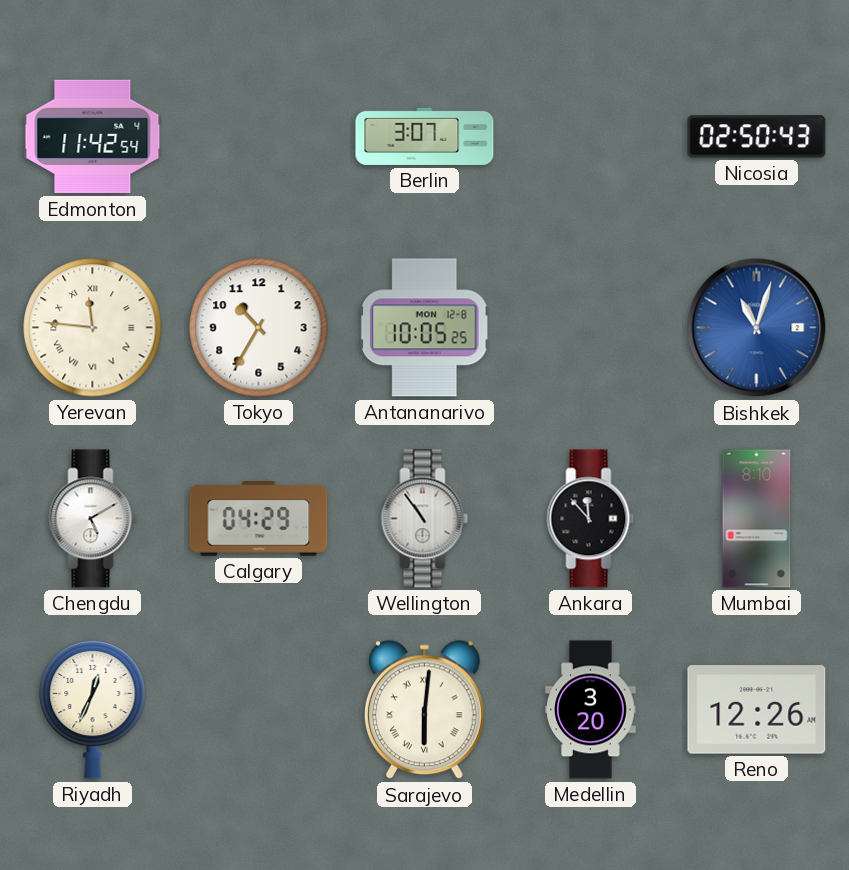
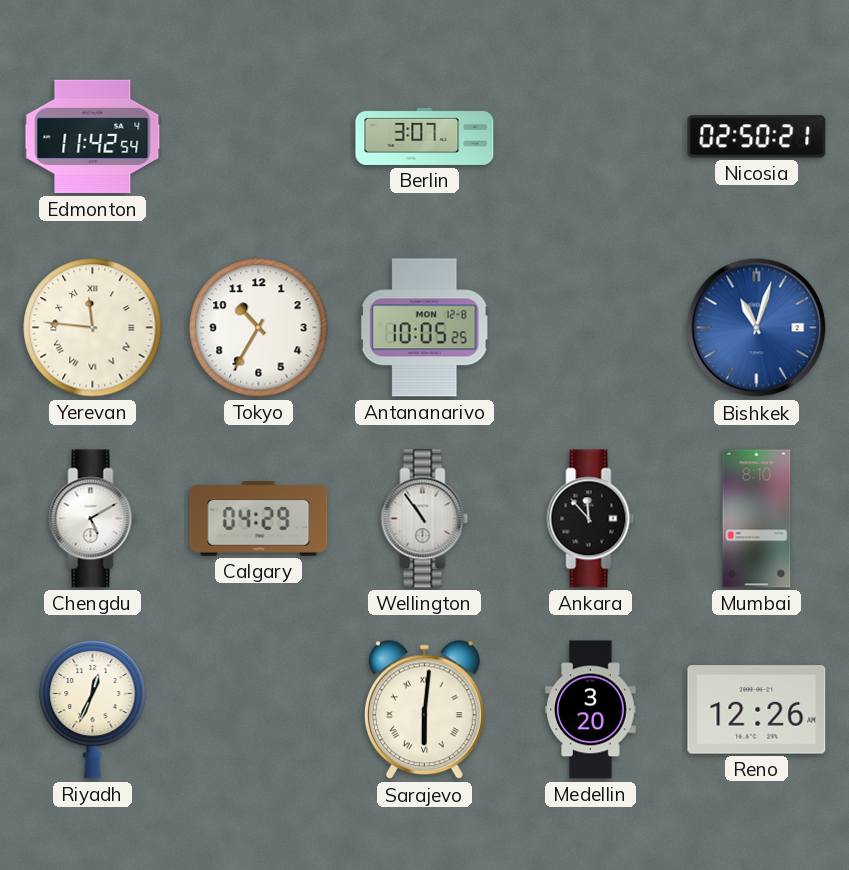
Nicosia: 02:50:43 -> 02:50:21
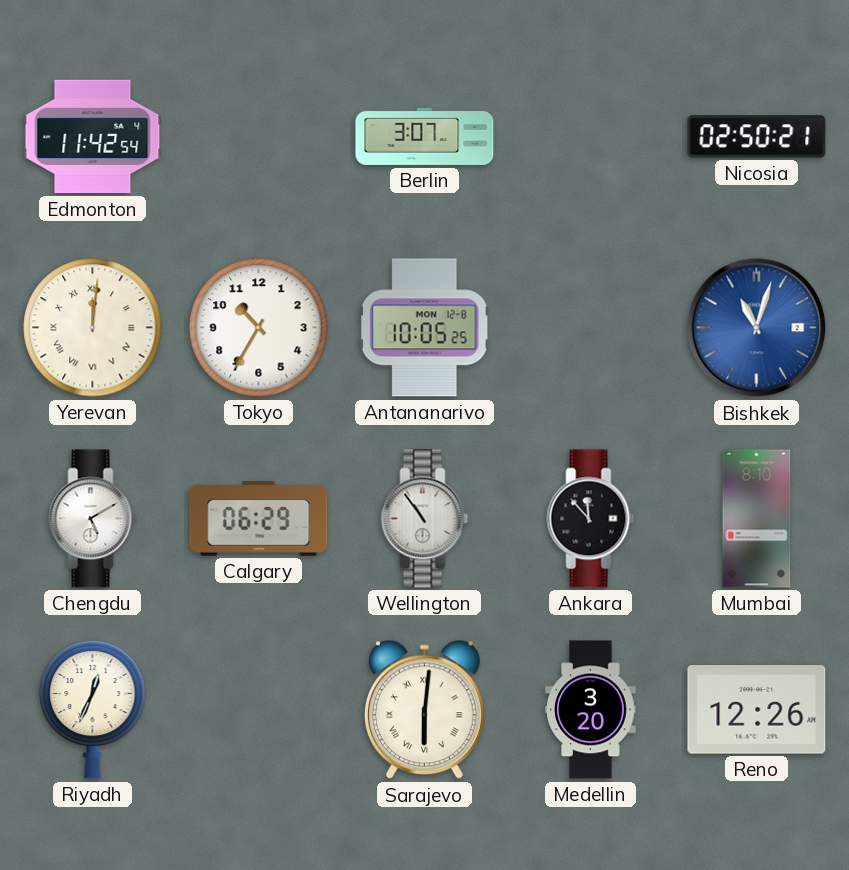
Yerevan: 11:46 -> 12:01
Calgary: 04:29 -> 06:29
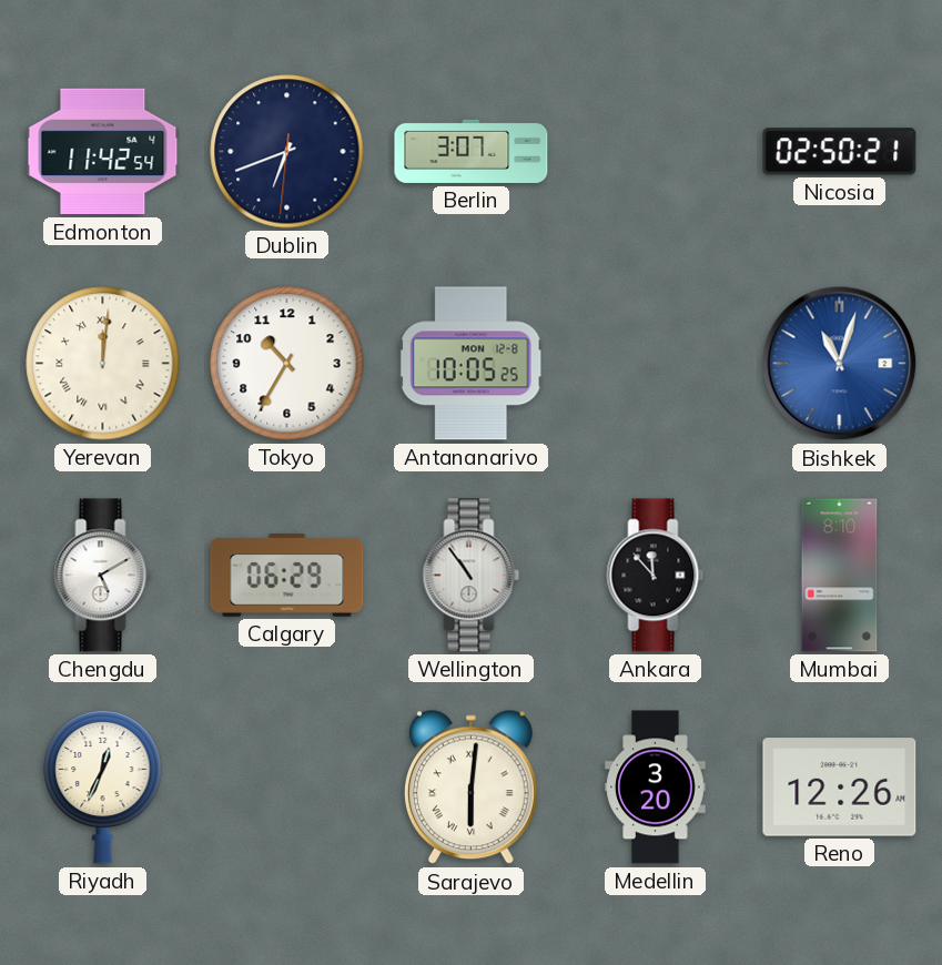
Dublin: none -> 6:41
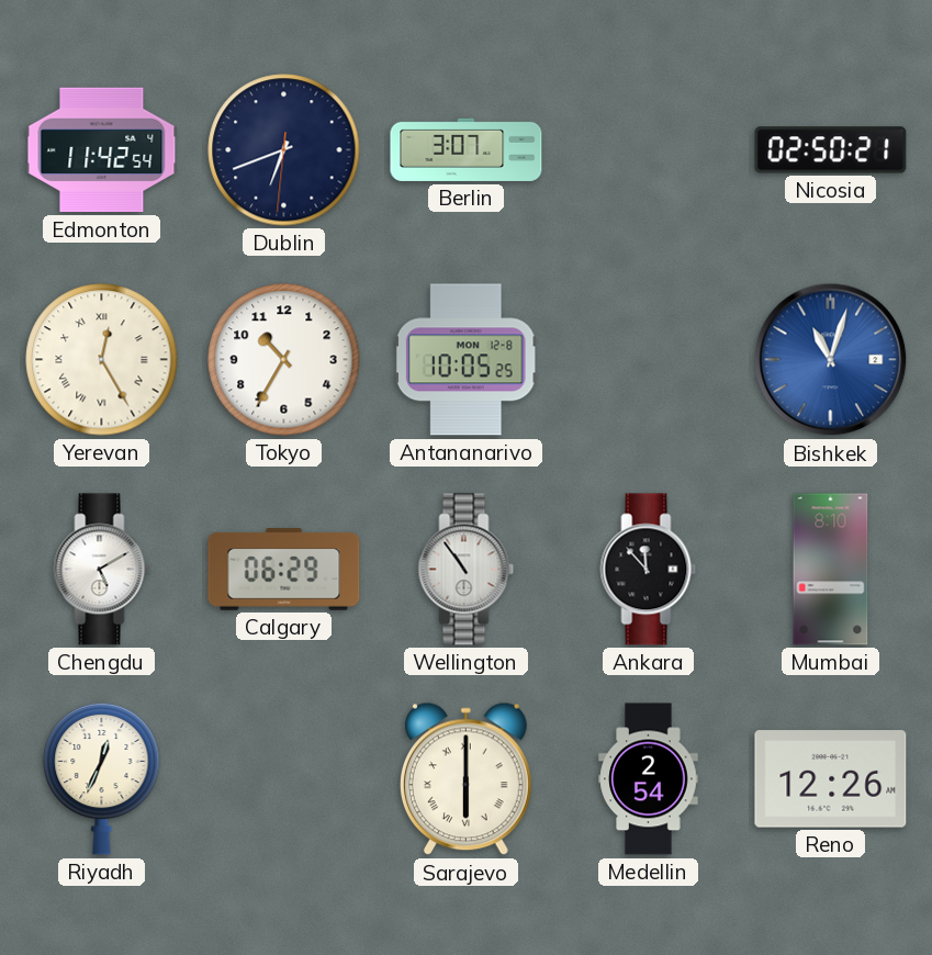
Yerevan: 12:01 -> 12:25
Sarajevo: 6:01 -> 6:00
Medellin: 3:20 -> 2:54
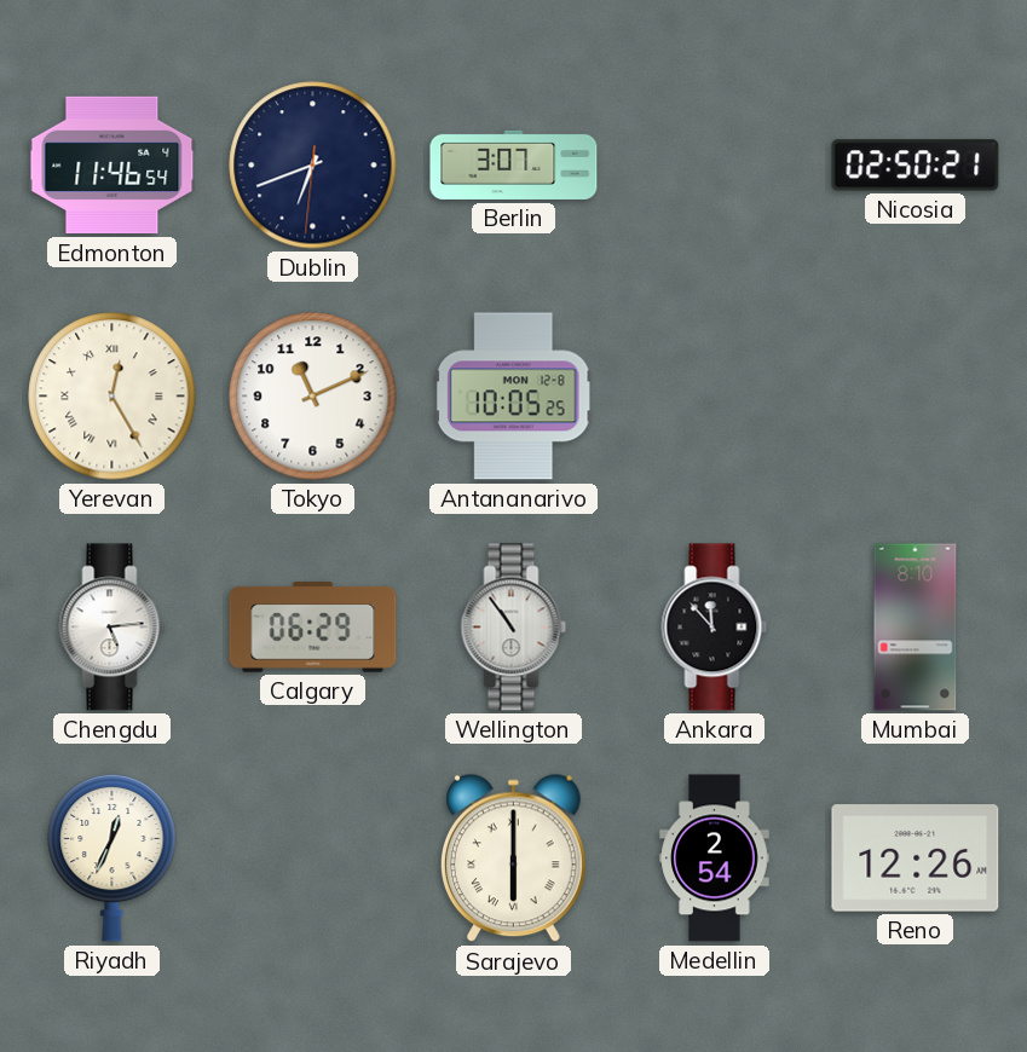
Edmonton: 11:42 -> 11:46
Tokyo: 10:35 -> 11:11
Bishkek: 11:03 -> none
Chengdu: 5:10 -> 5:14
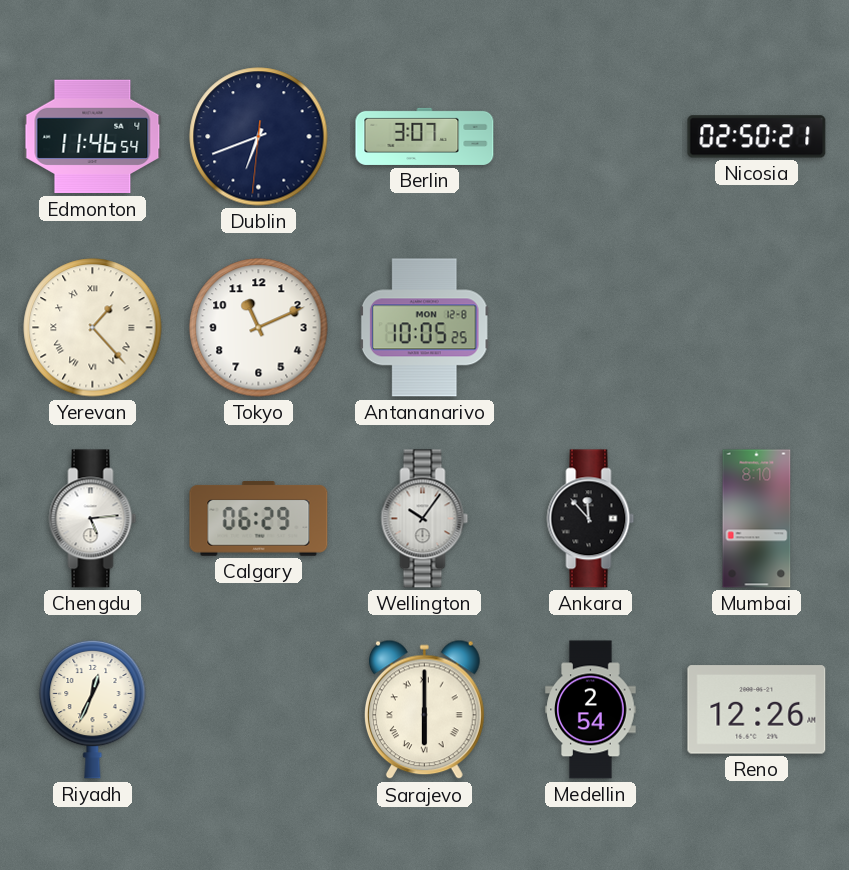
Yerevan: 12:25 -> 1:23
Wellington: 10:54 -> 10:06
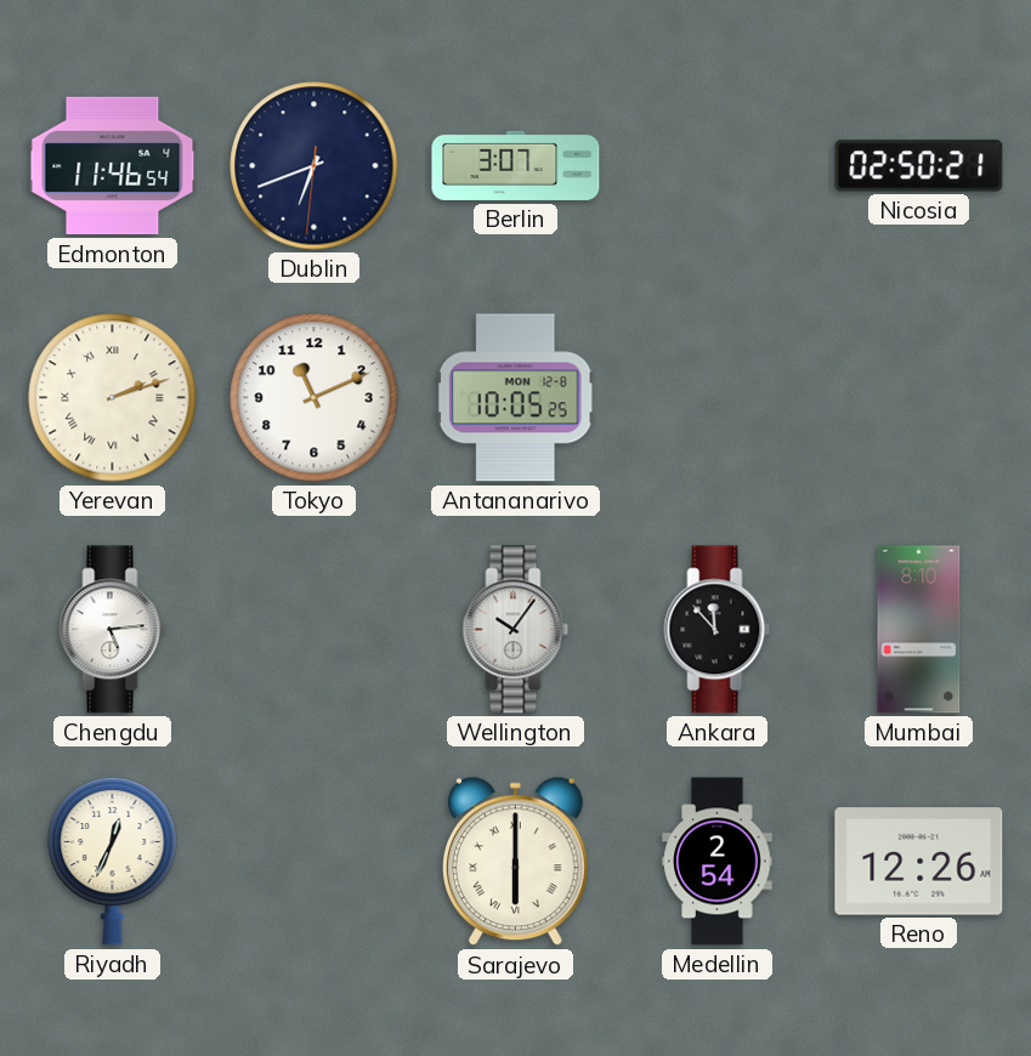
Yerevan: 1:23 -> 2:12
Calgary: 06:29 -> none
